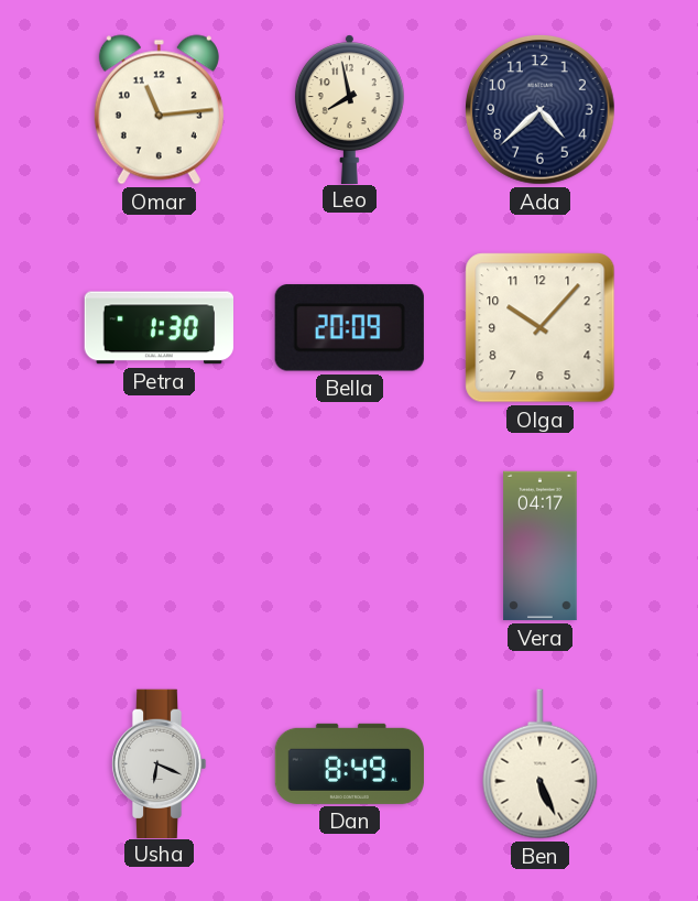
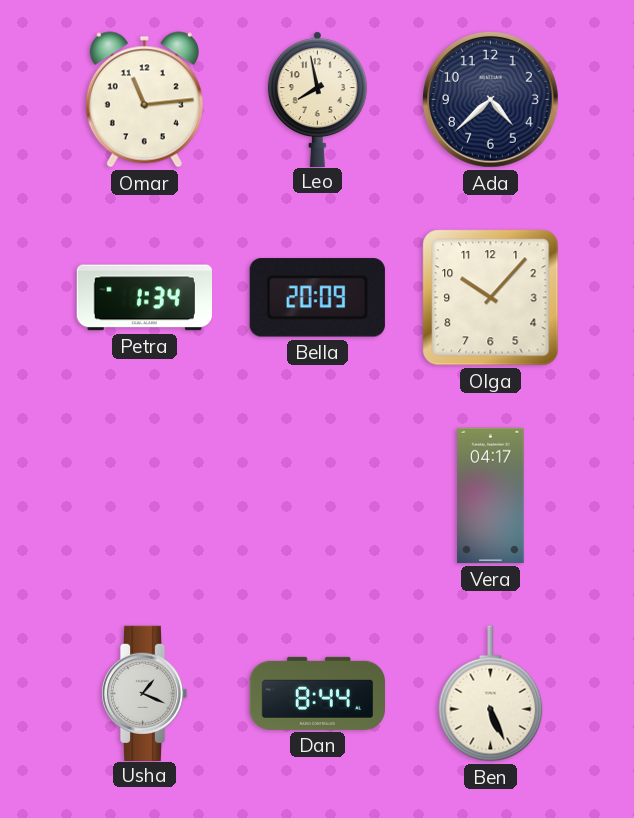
Petra: 1:30 -> 1:34
Usha: 6:19 -> 1:19
Dan: 8:49 -> 8:44
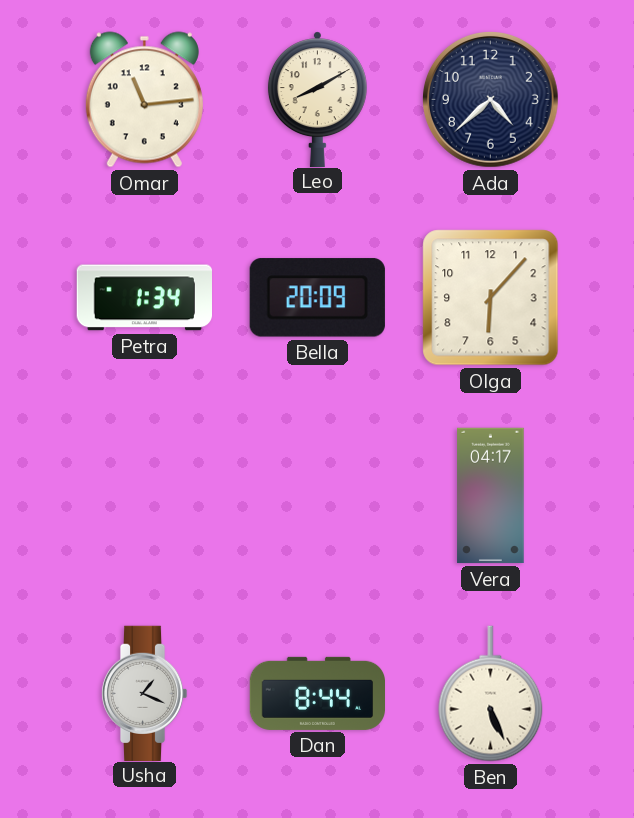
Leo: 7:58 -> 8:10
Olga: 10:07 -> 6:07
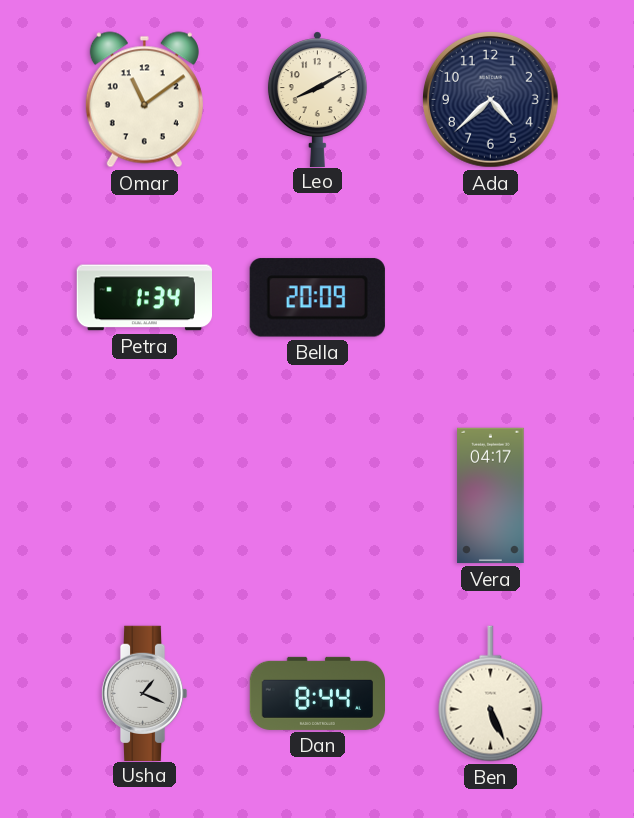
Omar: 11:14 -> 11:09
Olga: 6:07 -> none
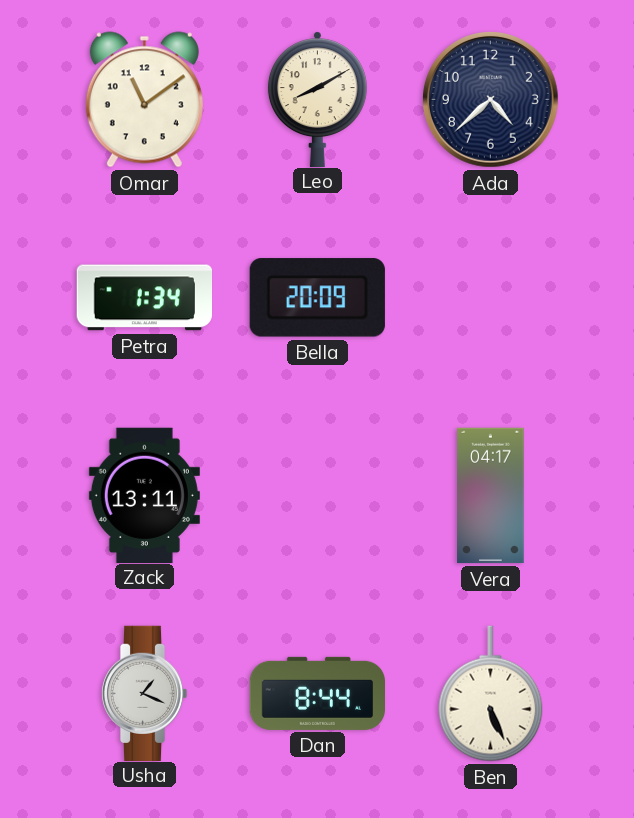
Zack: none -> 13:11
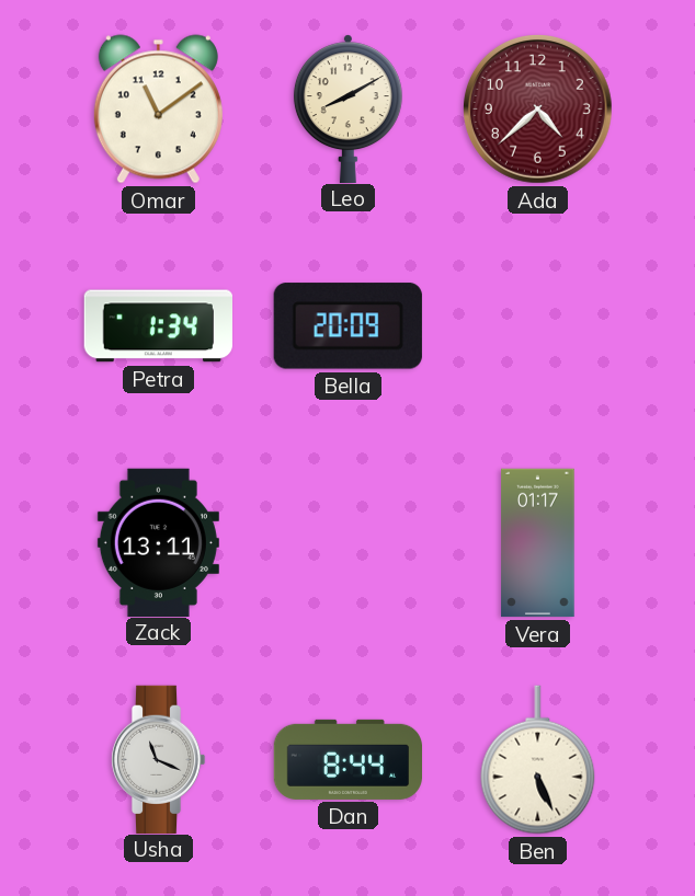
Ada dial: navy -> burgundy
Vera: 04:17 -> 01:17
Usha: 1:19 -> 11:19
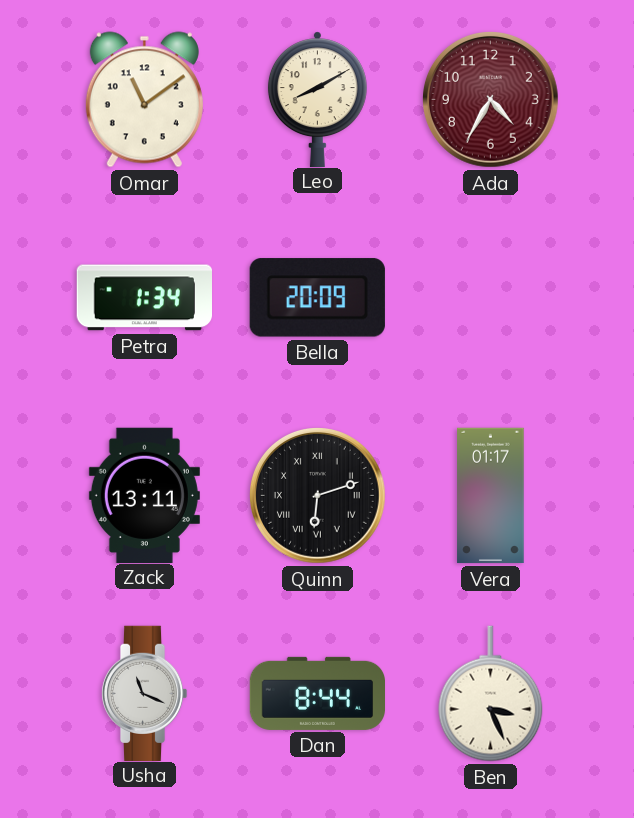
Ada: 4:38 -> 4:35
Quinn: none -> 6:12
Ben: 5:26 -> 3:26
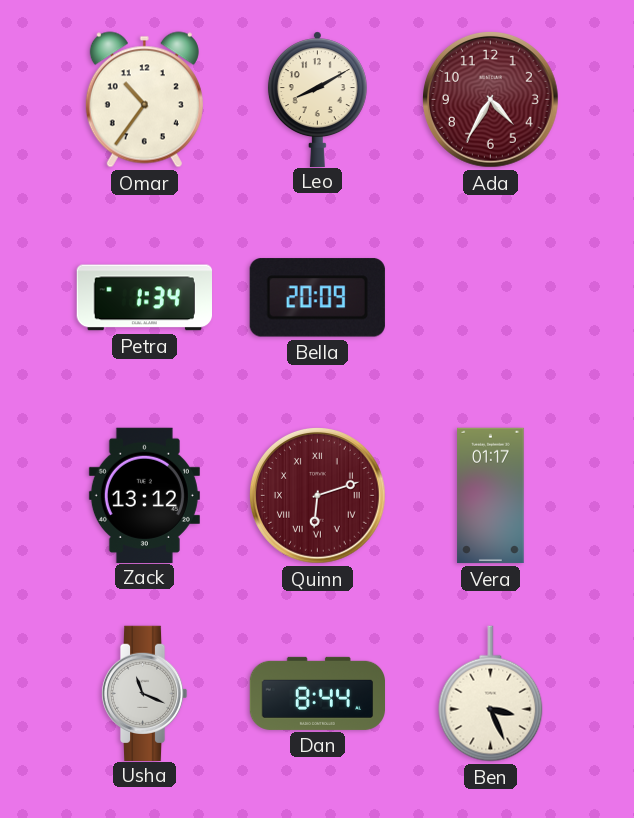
Omar: 11:09 -> 10:36
Zack: 13:11 -> 13:12
Quinn dial: black -> burgundy
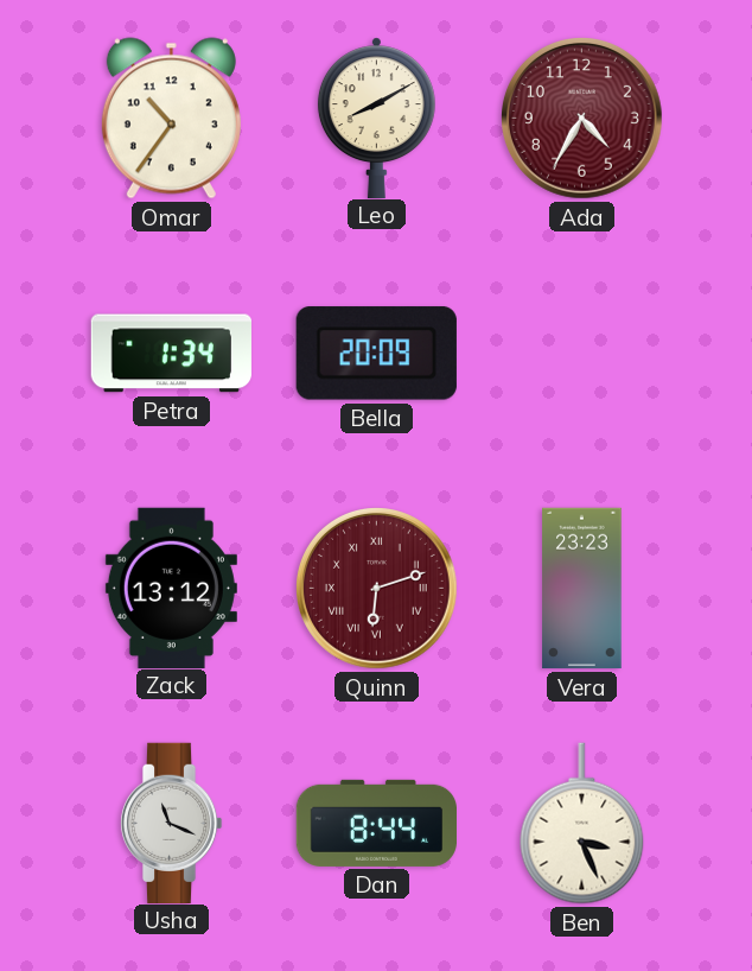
Vera: 01:17 -> 23:23
